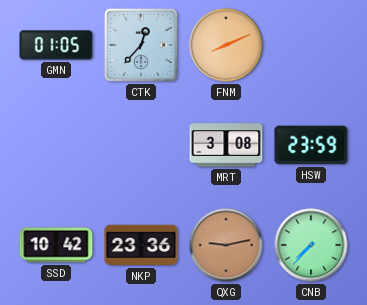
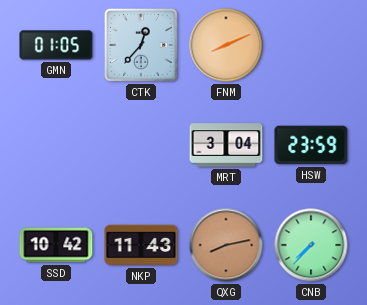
MRT: 3:08 -> 3:04
NKP: 23:36 -> 11:43
QXG: 9:13 -> 8:13
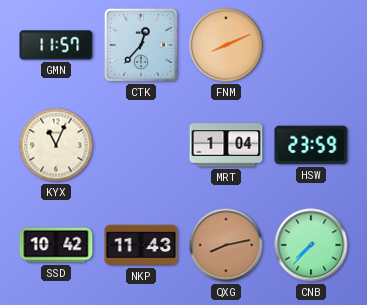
GMN: 01:05 -> 11:57
KYX: none -> 11:04
MRT: 3:04 -> 1:04
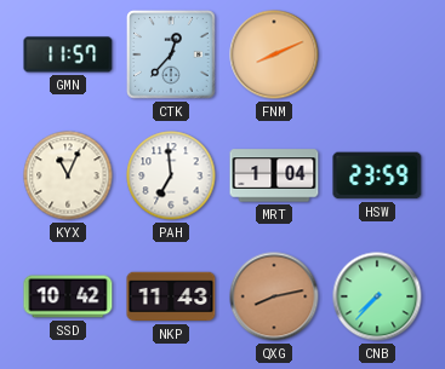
PAH: none -> 6:59
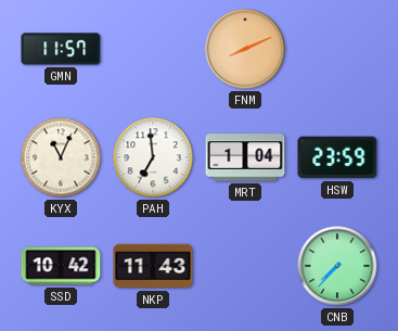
CTK: 12:37 -> none
QXG: 8:13 -> none
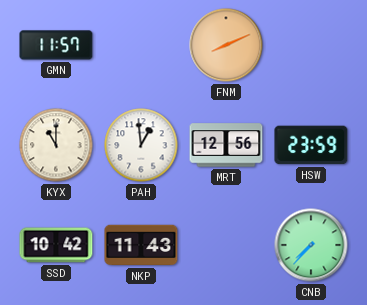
KYX: 11:04 -> 11:00
PAH: 6:59 -> 12:59
MRT: 1:04 -> 12:56
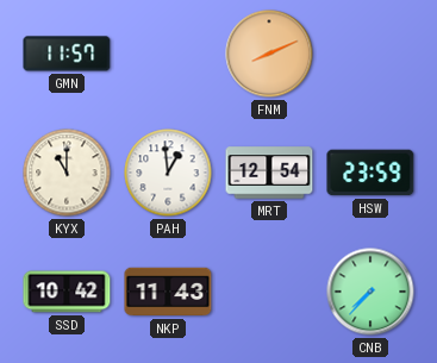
MRT: 12:56 -> 12:54
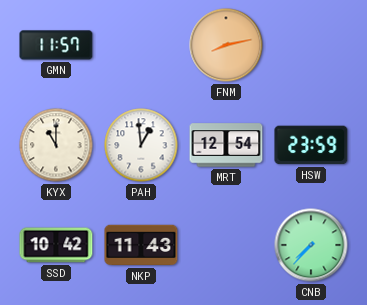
FNM: 8:11 -> 8:13
